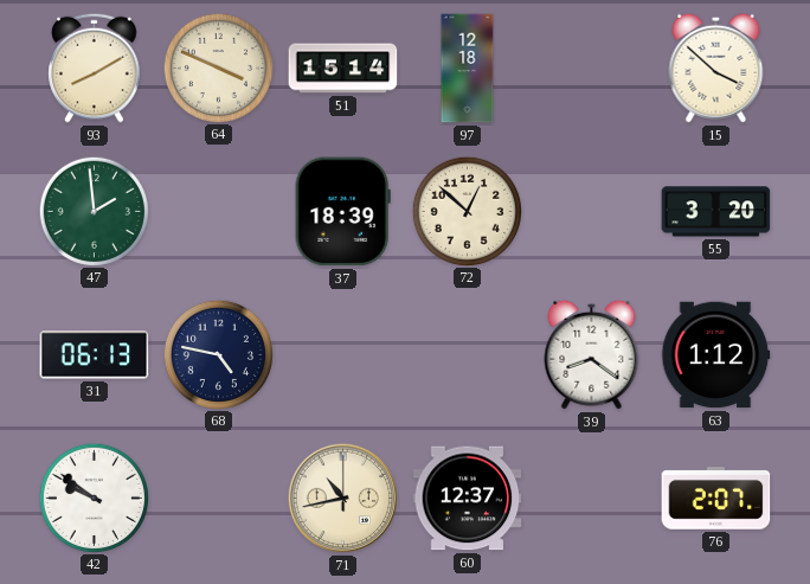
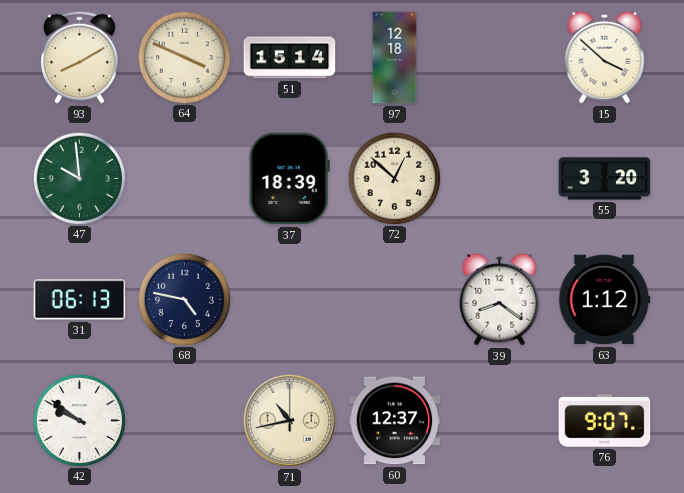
47: 1:59 -> 9:59
76: 2:07 -> 9:07
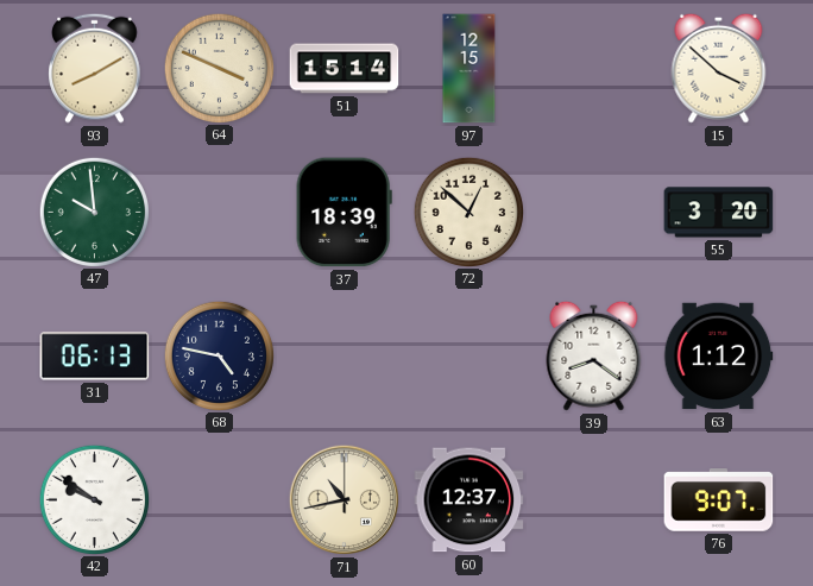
97: 12:18 -> 12:15
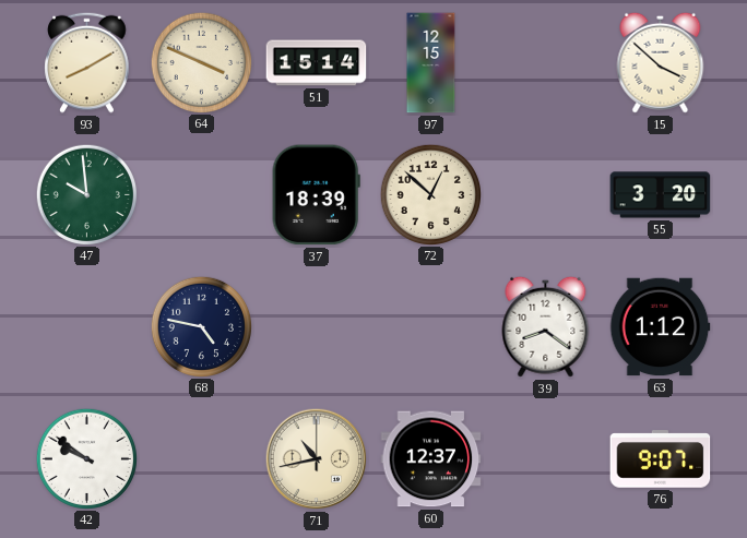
31: 06:13 -> none
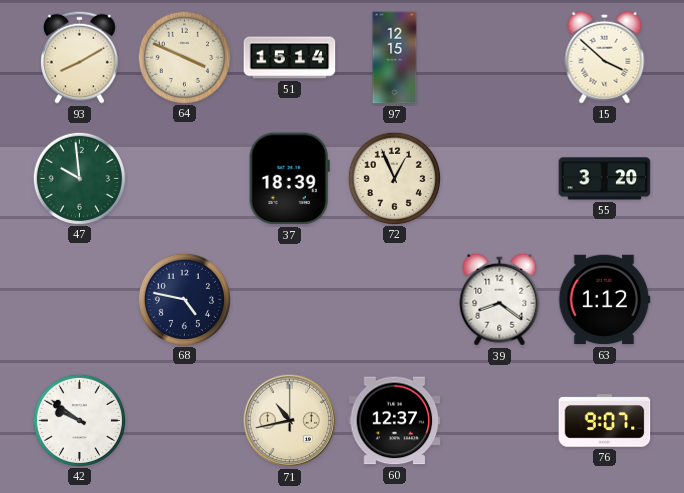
72: 12:52 -> 12:56
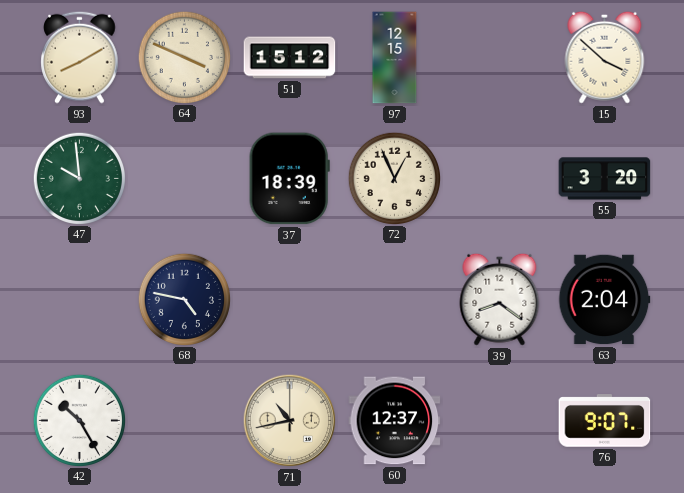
51: 15:14 -> 15:12
63: 1:12 -> 2:04
42: 9:51 -> 10:25
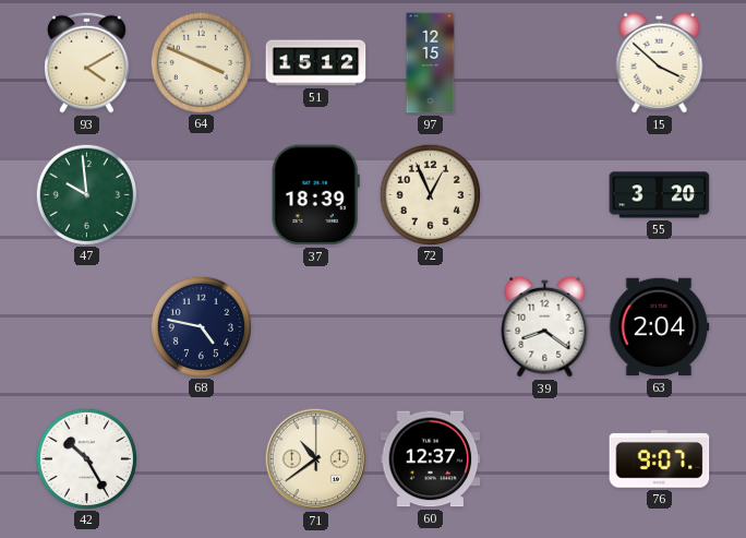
93: 8:10 -> 4:10
71: 10:43 -> 10:39
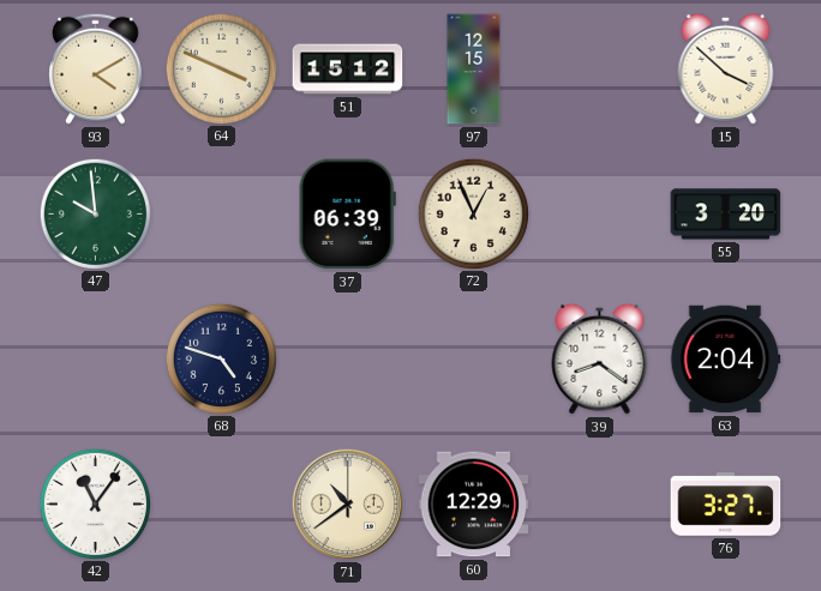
37: 18:39 -> 06:39
68: 4:47 -> 4:48
42: 10:25 -> 11:06
60: 12:37 -> 12:29
76: 9:07 -> 3:27
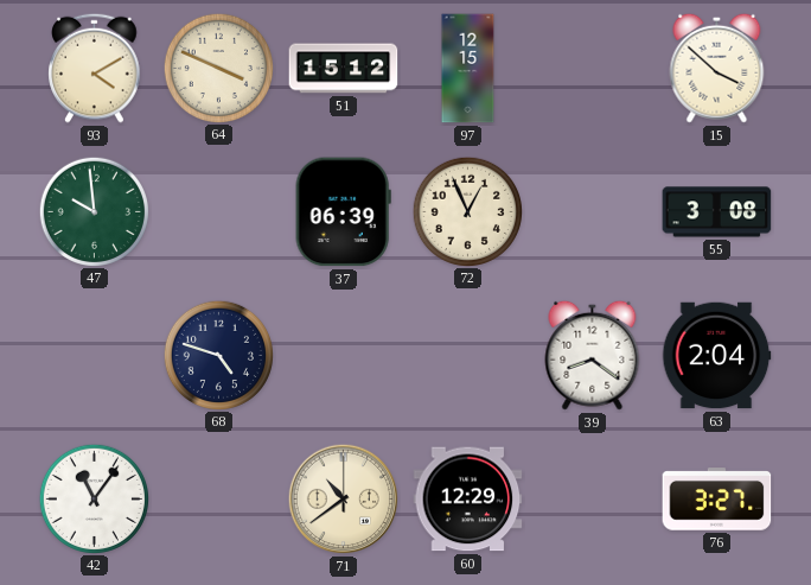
55: 3:20 -> 3:08
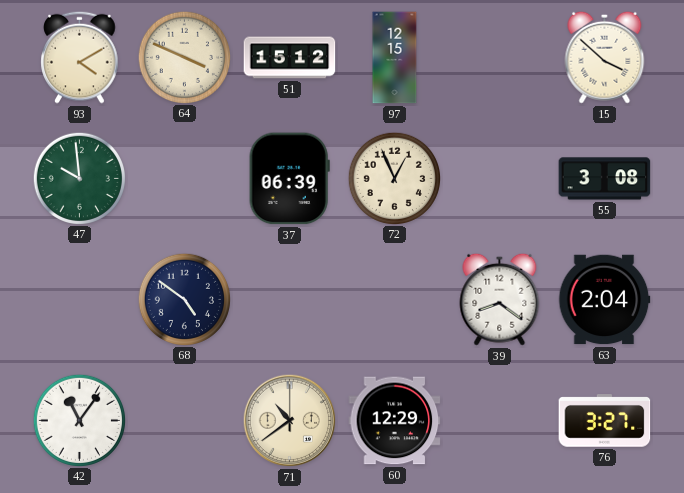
68: 4:48 -> 4:51
